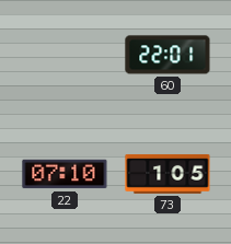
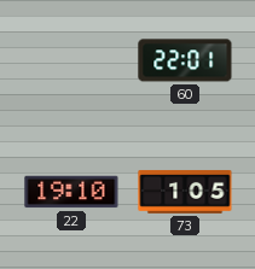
22: 07:10 -> 19:10
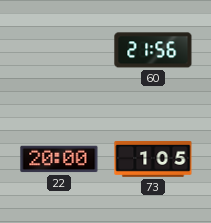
60: 22:01 -> 21:56
22: 19:10 -> 20:00
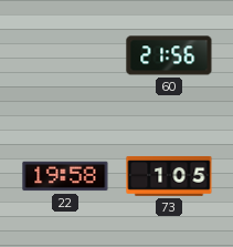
22: 20:00 -> 19:58
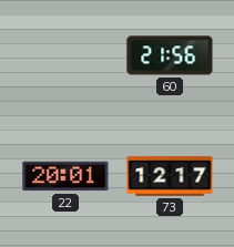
22: 19:58 -> 20:01
73: 1:05 -> 12:17
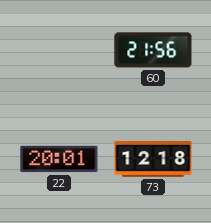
73: 12:17 -> 12:18
